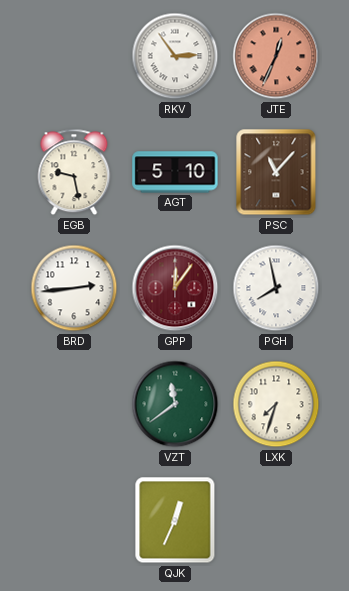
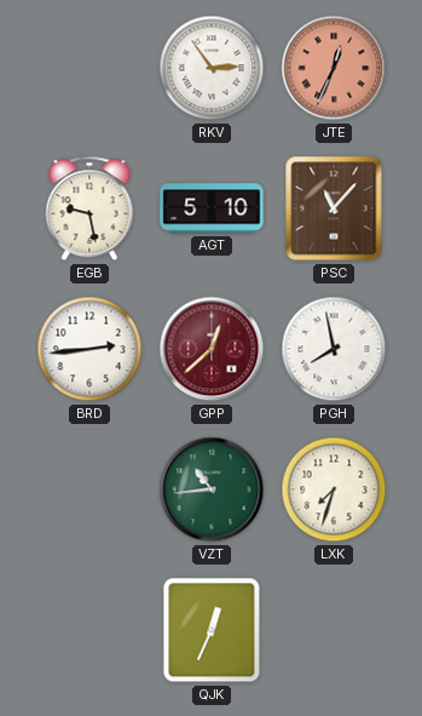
GPP: 12:06 -> 12:38
VZT: 11:39 -> 10:44
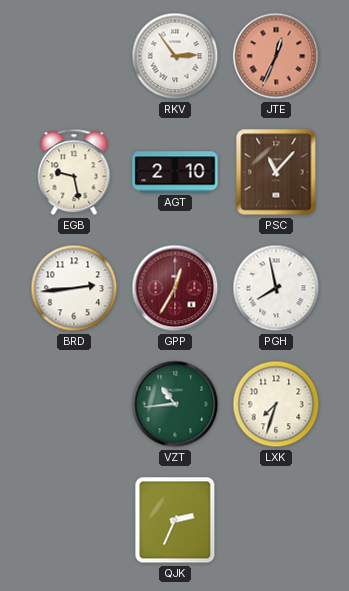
AGT: 5:10 -> 2:10
GPP: 12:38 -> 12:35
QJK: 12:34 -> 2:34
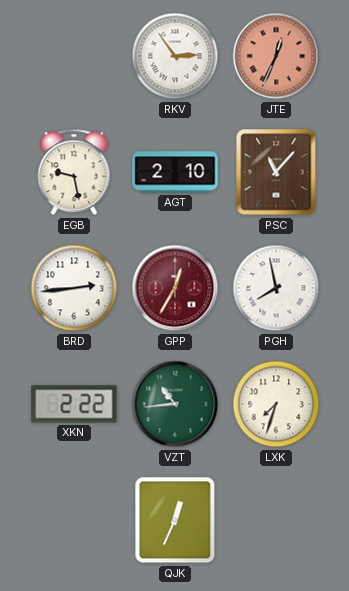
XKN: none -> 2:22
QJK: 2:34 -> 12:34
